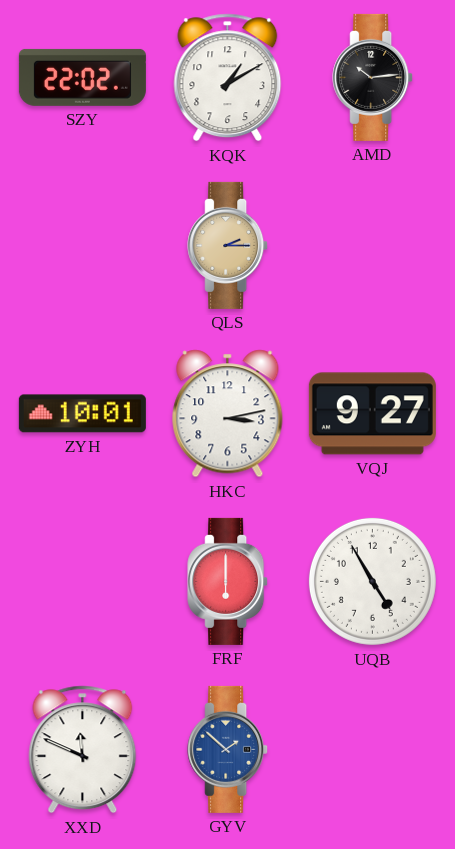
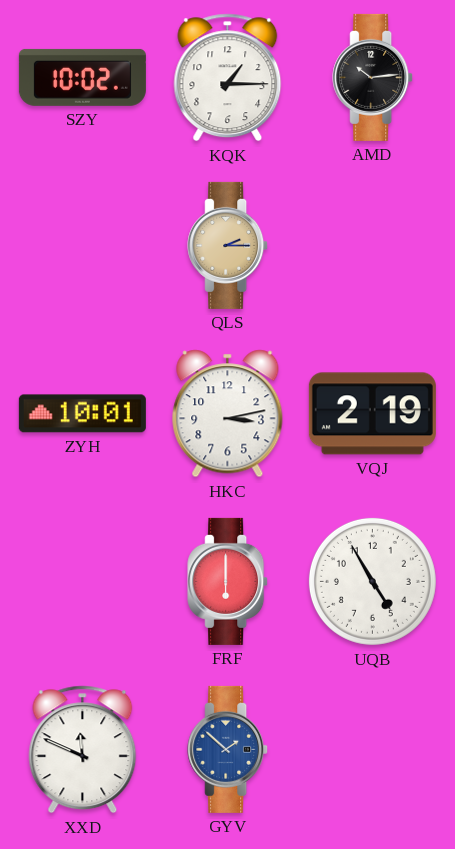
SZY: 22:02 -> 10:02
KQK: 1:10 -> 1:15
VQJ: 9:27 -> 2:19
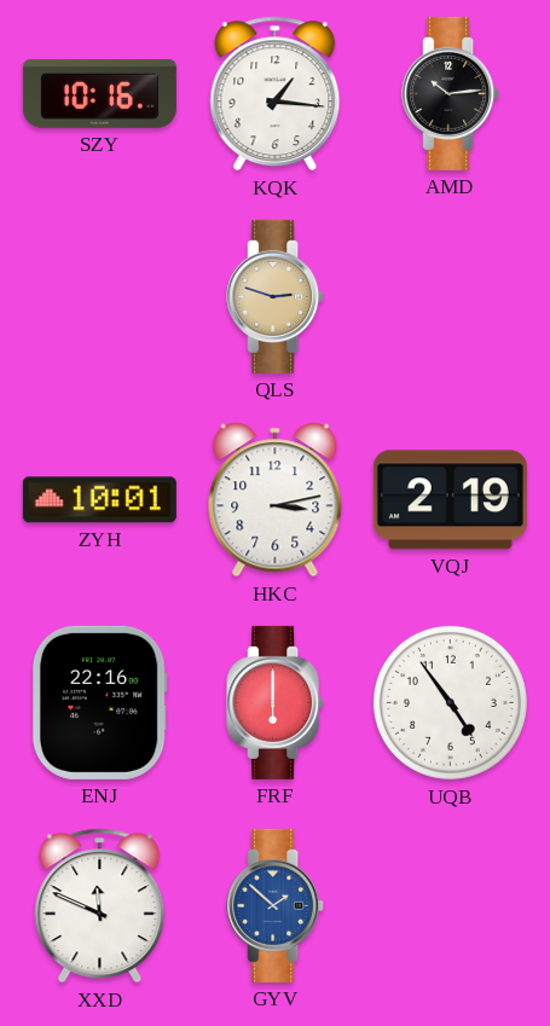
SZY: 10:02 -> 10:16
KQK: 1:15 -> 1:16
QLS: 2:15 -> 2:48
ENJ: none -> 22:16
UQB: 4:55 -> 4:54
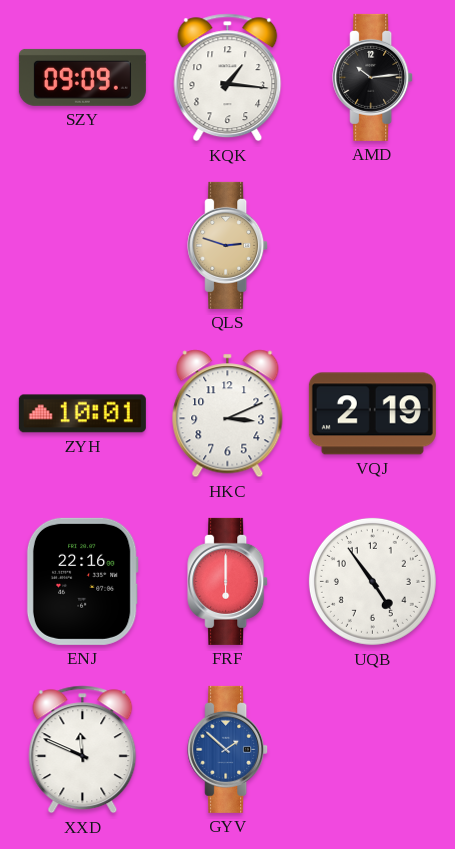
SZY: 10:16 -> 09:09
HKC: 3:13 -> 3:11
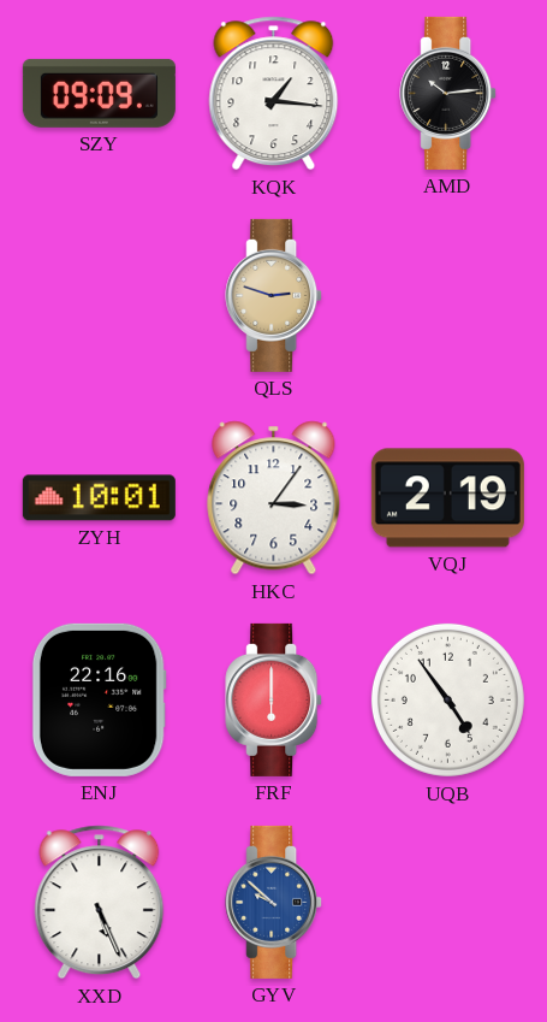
HKC: 3:11 -> 3:06
XXD: 11:49 -> 5:26
GYV: 1:52 -> 9:52
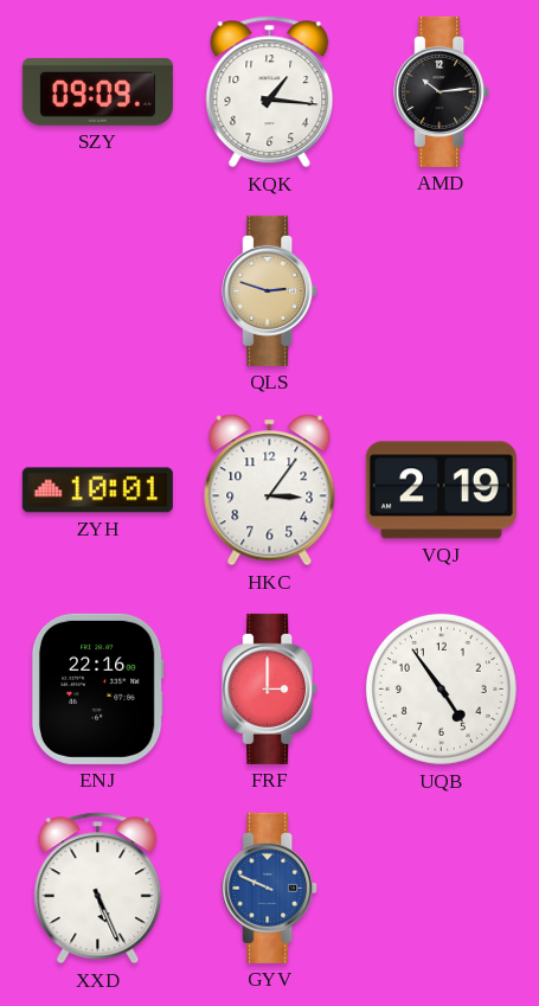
FRF: 6:00 -> 3:00
GYV: 9:52 -> 9:49
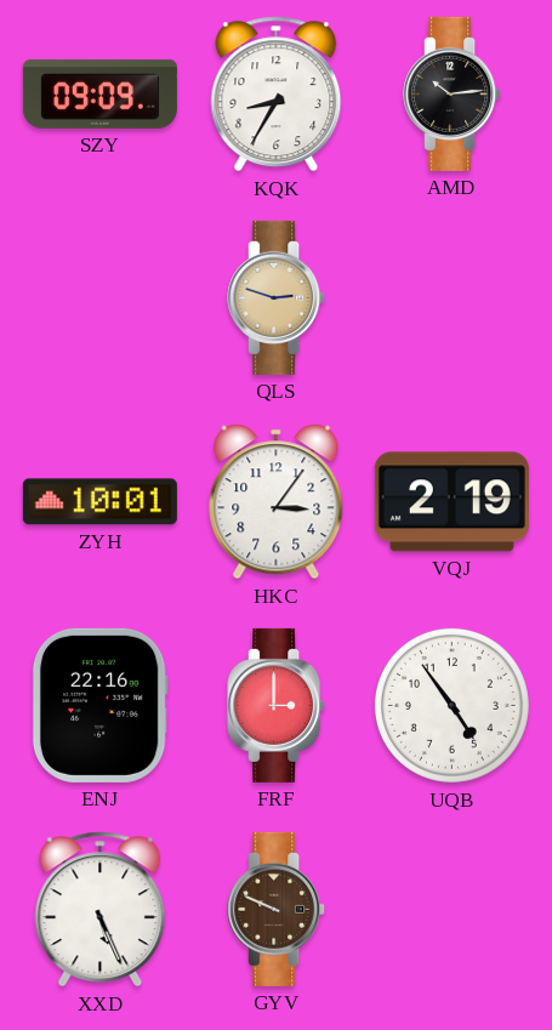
KQK: 1:16 -> 8:35
GYV dial: blue -> brown
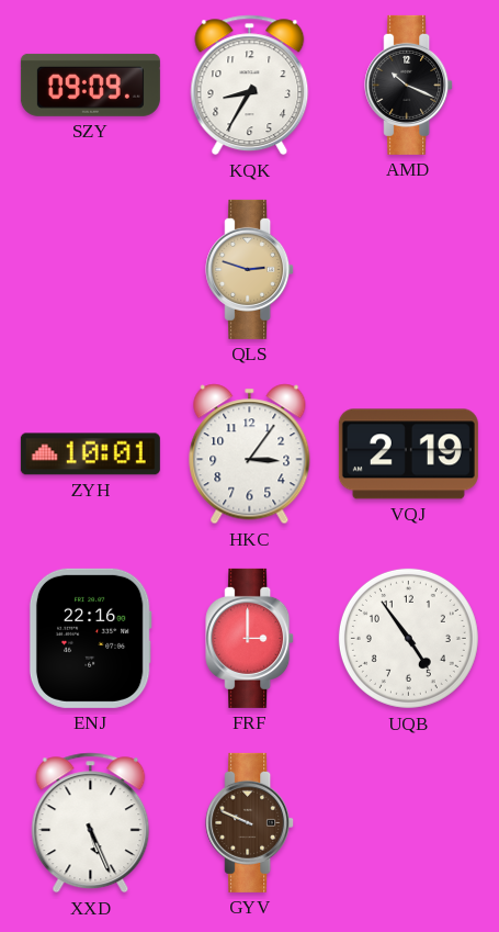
AMD: 10:14 -> 10:19
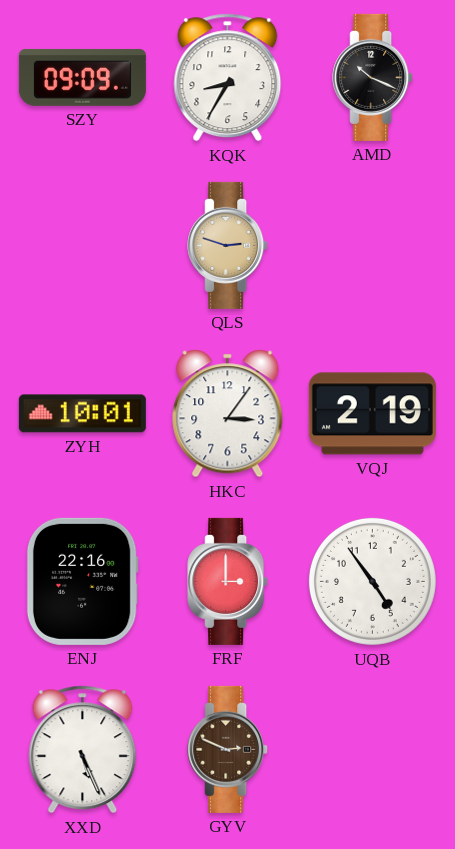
GYV: 9:49 -> 2:49
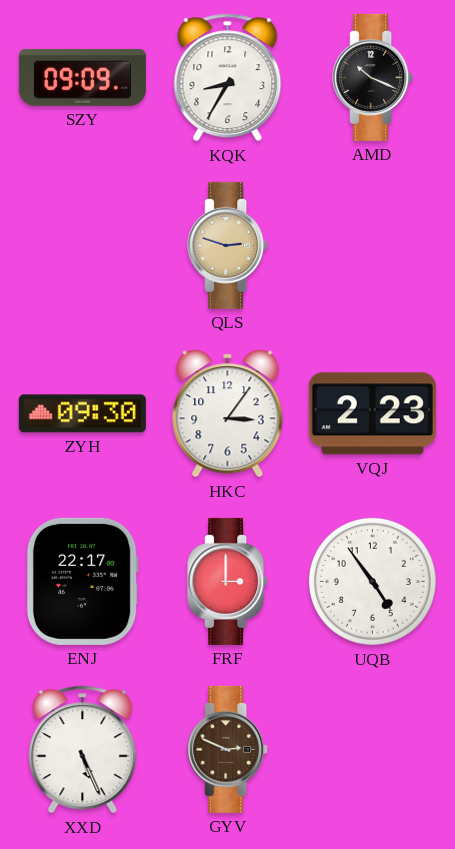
ZYH: 10:01 -> 09:30
VQJ: 2:19 -> 2:23
ENJ: 22:16 -> 22:17
